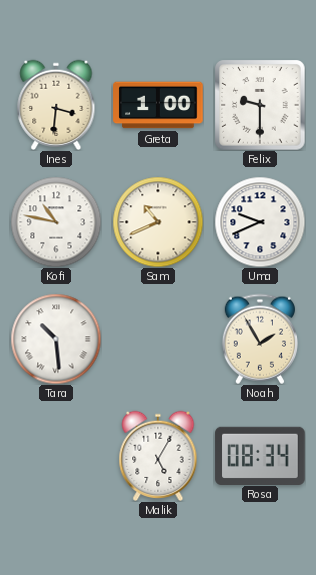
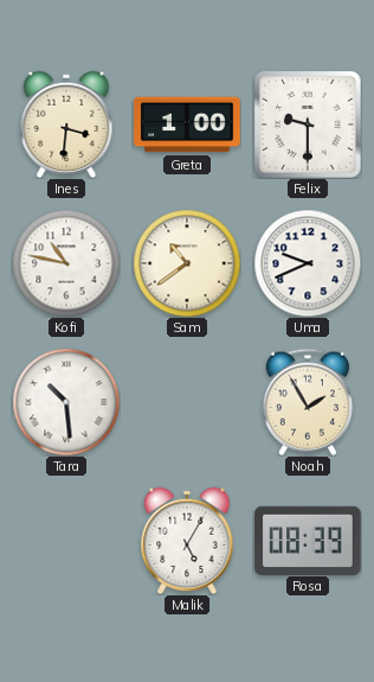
Sam: 10:41 -> 10:39
Rosa: 08:34 -> 08:39
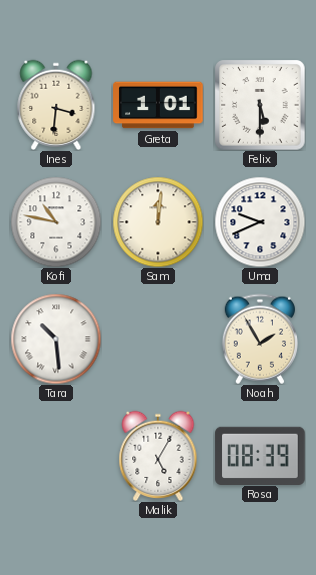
Greta: 1:00 -> 1:01
Felix: 9:30 -> 5:30
Sam: 10:39 -> 12:01
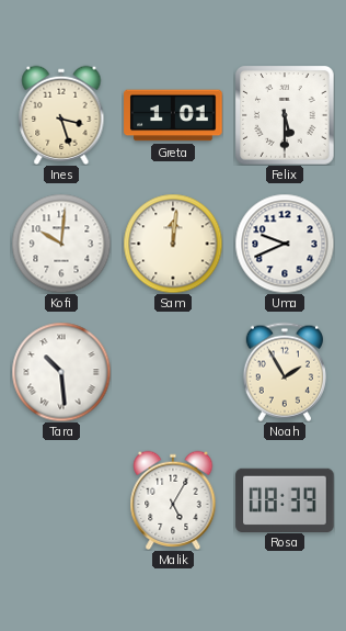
Ines: 3:31 -> 3:27
Kofi: 10:47 -> 10:01
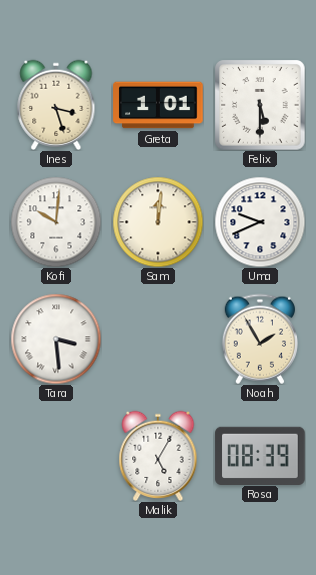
Tara: 10:29 -> 3:29
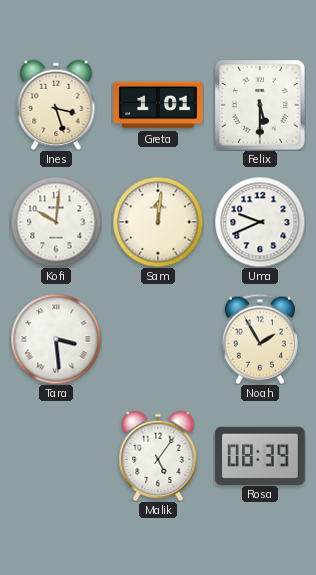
Malik: 5:05 -> 5:06
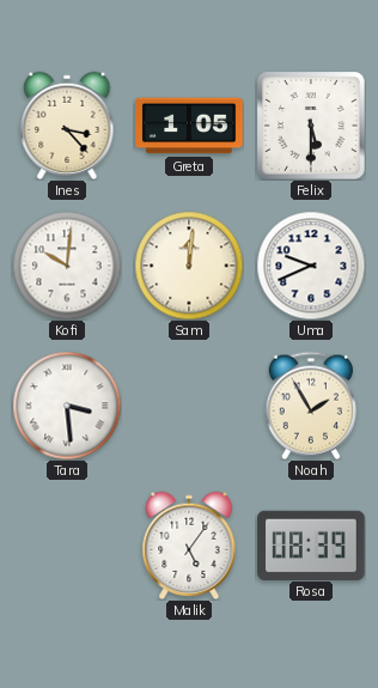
Ines: 3:27 -> 3:23
Greta: 1:01 -> 1:05
